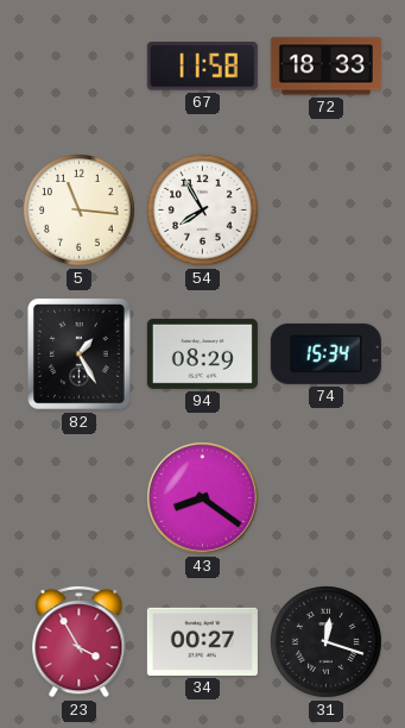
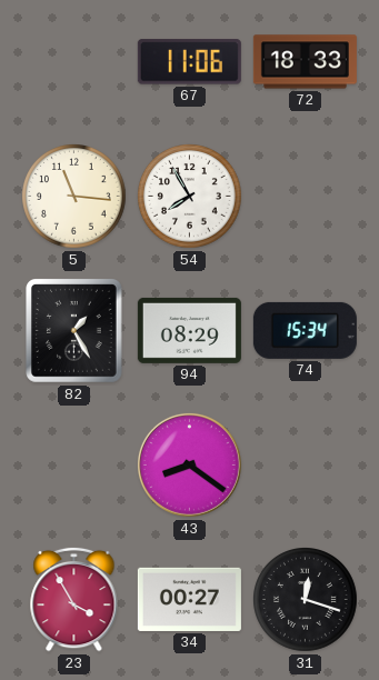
67: 11:58 -> 11:06
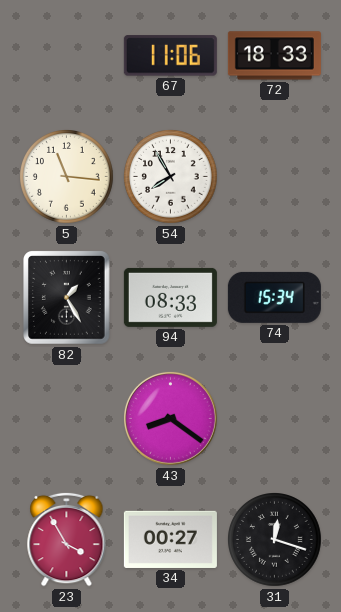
94: 08:29 -> 08:33
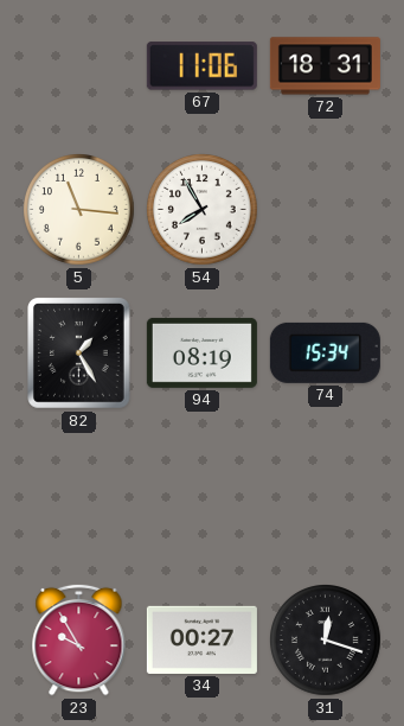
72: 18:33 -> 18:31
94: 08:33 -> 08:19
43: 8:21 -> none
23: 3:55 -> 9:55
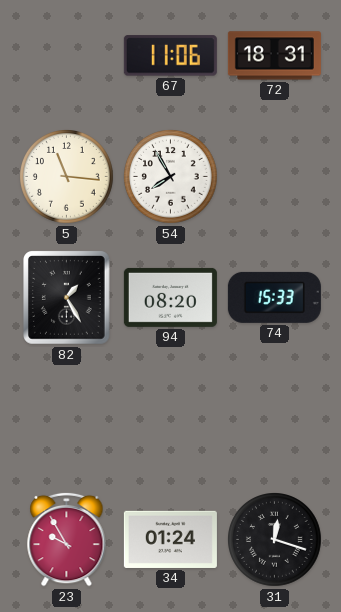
94: 08:19 -> 08:20
74: 15:34 -> 15:33
34: 00:27 -> 01:24
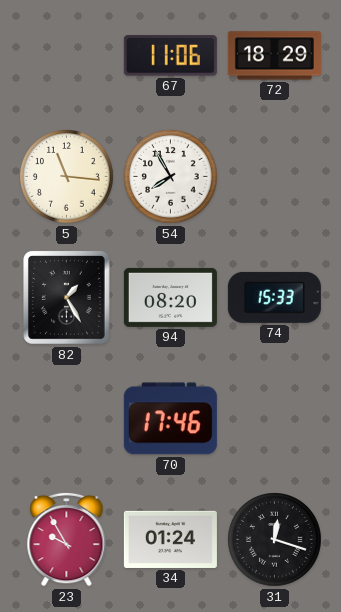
72: 18:31 -> 18:29
70: none -> 17:46
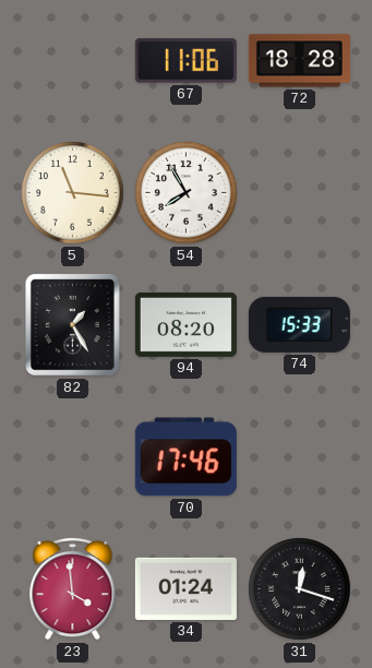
72: 18:29 -> 18:28
23: 9:55 -> 3:59
